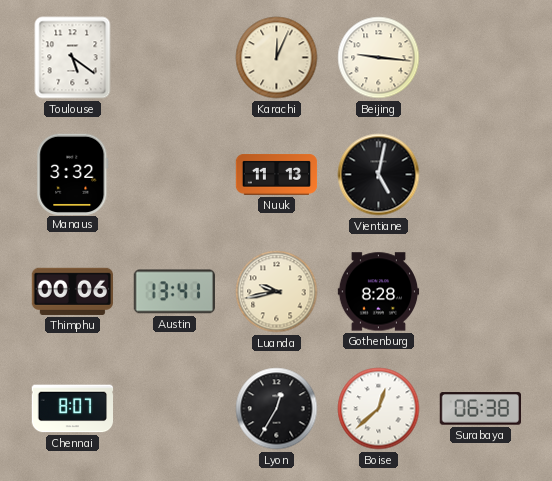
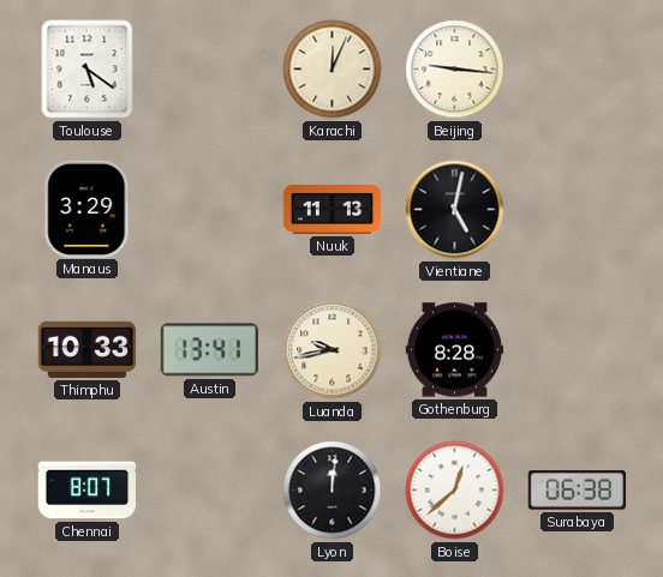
Manaus: 3:32 -> 3:29
Thimphu: 00:06 -> 10:33
Lyon: 12:35 -> 12:01
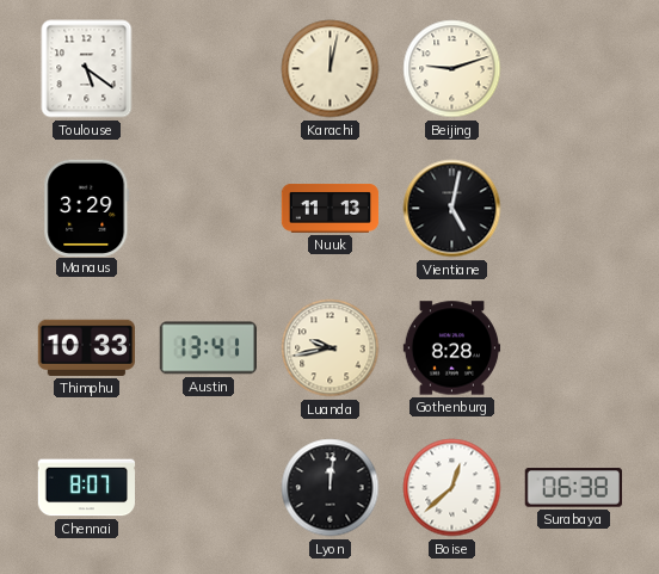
Karachi: 12:04 -> 12:02
Beijing: 9:16 -> 9:12
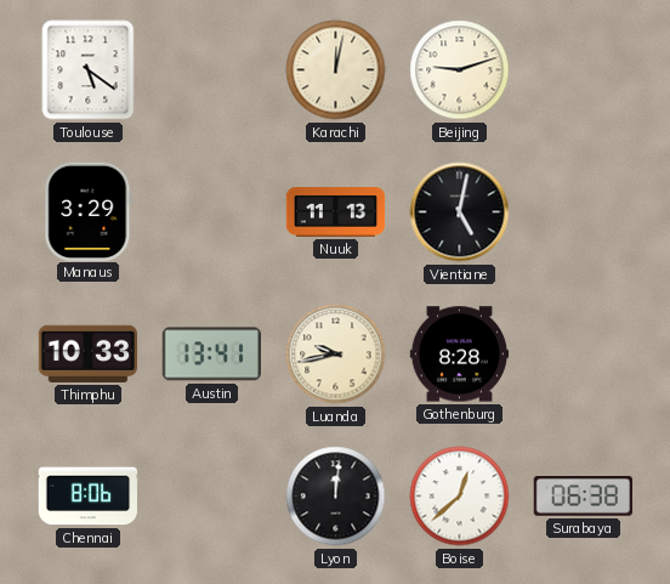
Chennai: 8:07 -> 8:06
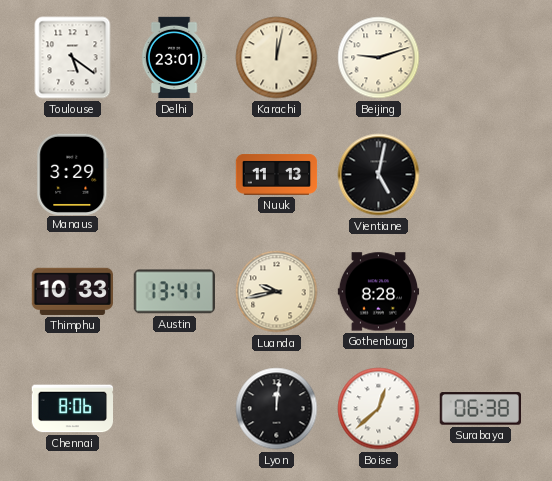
Delhi: none -> 23:01
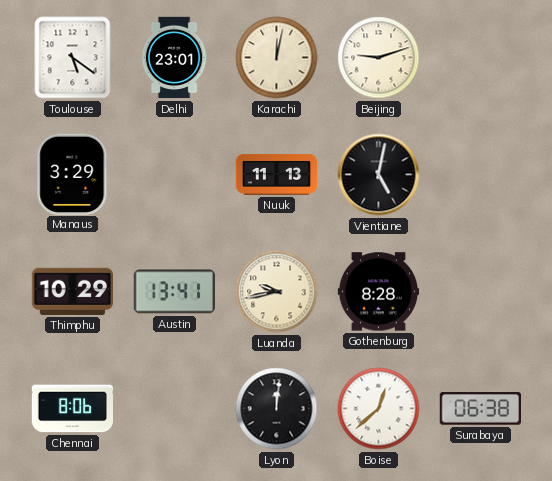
Thimphu: 10:33 -> 10:29
